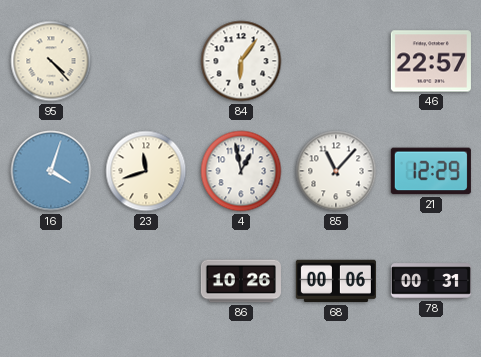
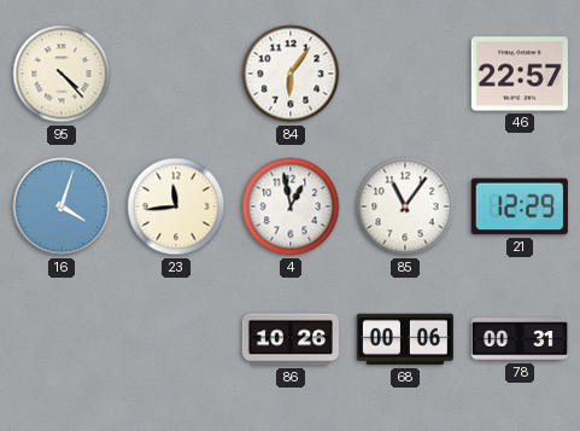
23: 11:42 -> 11:44
85: 11:07 -> 11:06
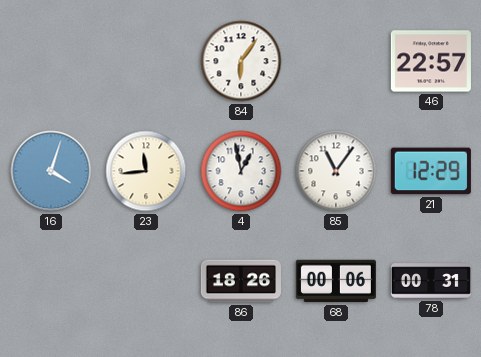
95: 4:23 -> none
86: 10:26 -> 18:26
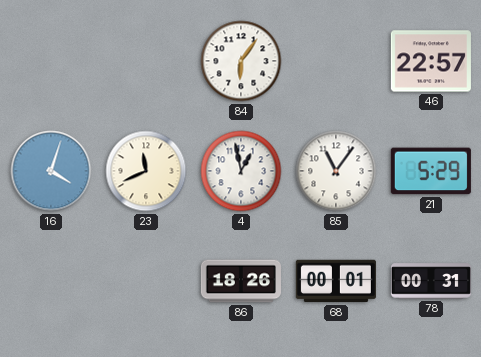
23: 11:44 -> 11:41
21: 12:29 -> 5:29
68: 00:06 -> 00:01
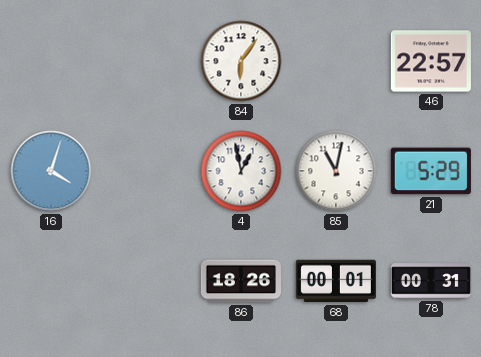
23: 11:41 -> none
85: 11:06 -> 11:02
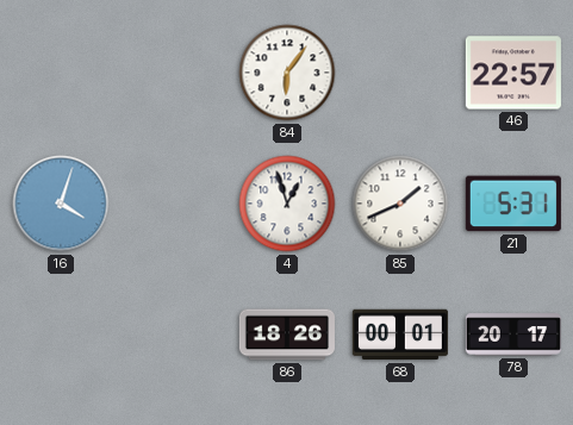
4: 12:58 -> 12:57
85: 11:02 -> 1:41
21: 5:29 -> 5:31
78: 00:31 -> 20:17
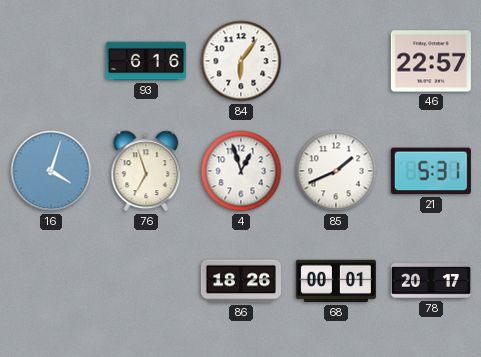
93: none -> 6:16
76: none -> 6:57
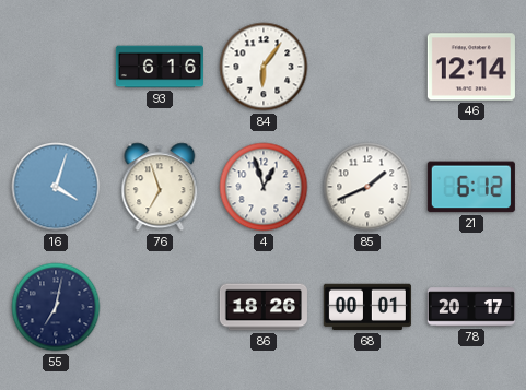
46: 22:57 -> 12:14
21: 5:31 -> 6:12
55: none -> 7:02
